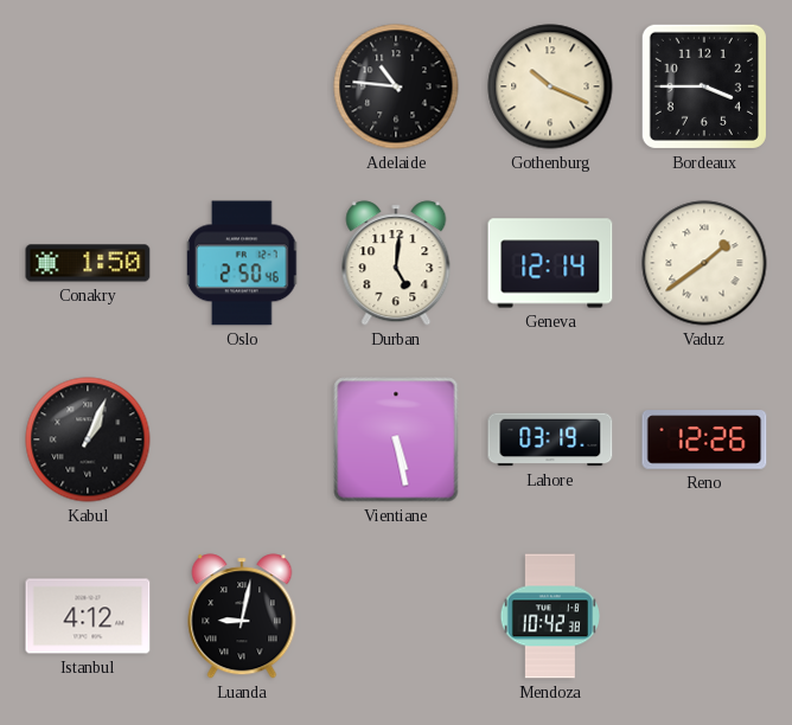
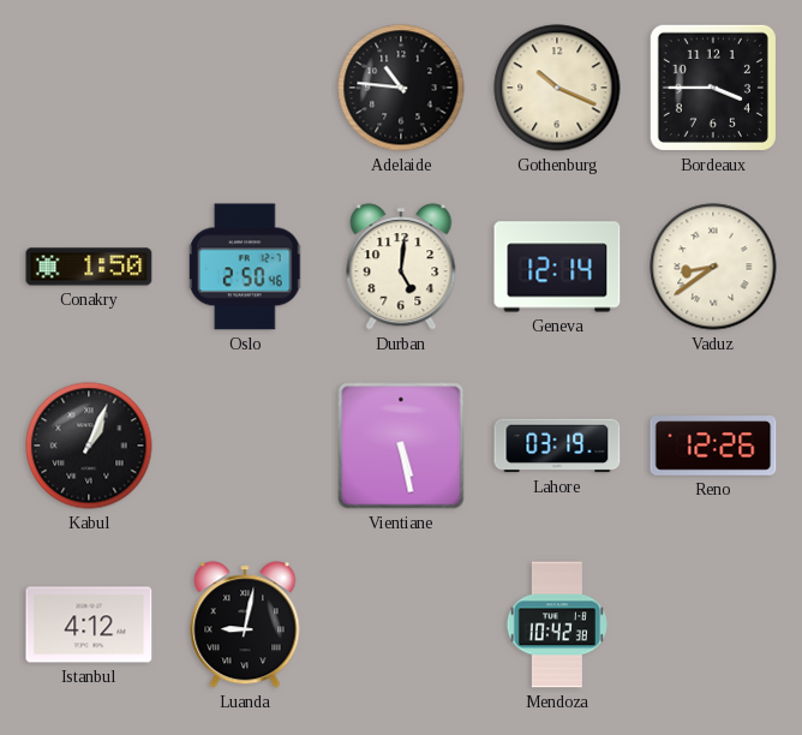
Vaduz: 1:39 -> 8:39
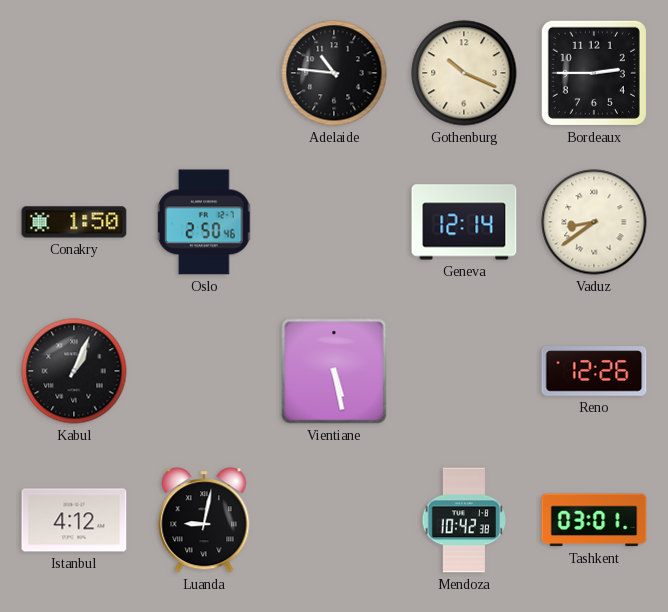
Bordeaux: 3:45 -> 2:45
Durban: 5:01 -> none
Lahore: 03:19 -> none
Tashkent: none -> 03:01
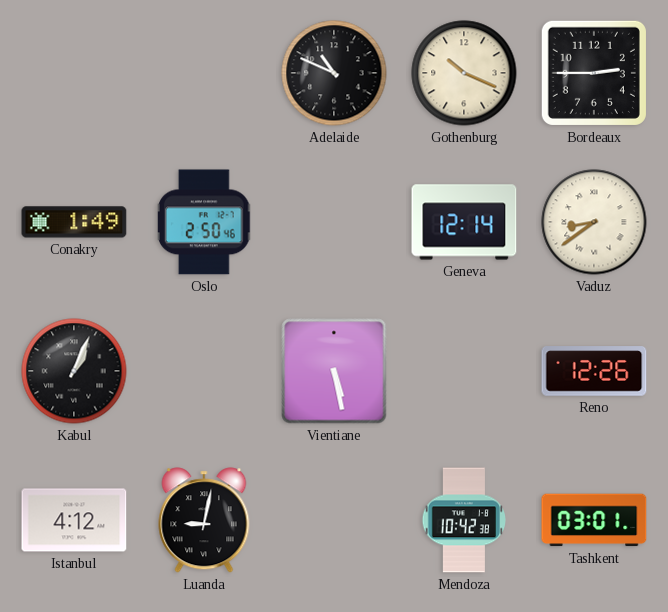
Adelaide: 10:46 -> 10:49
Conakry: 1:50 -> 1:49
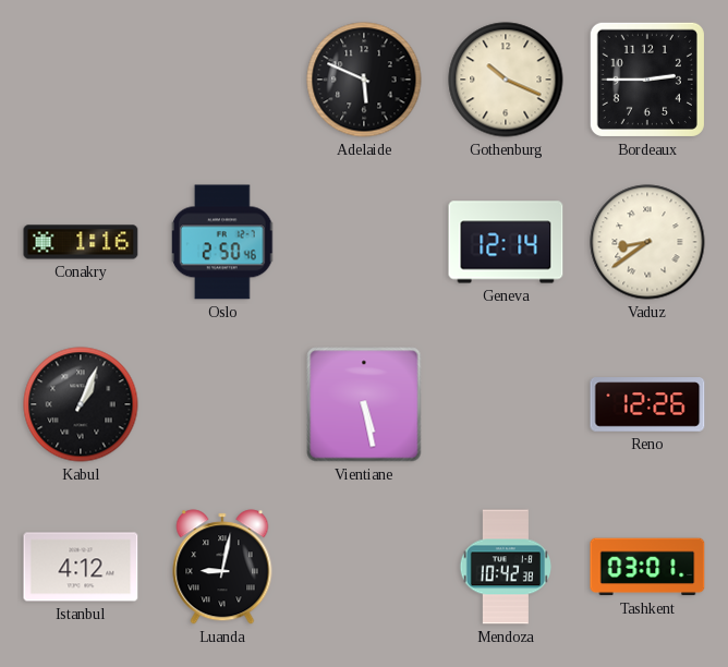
Adelaide: 10:49 -> 5:49
Conakry: 1:49 -> 1:16
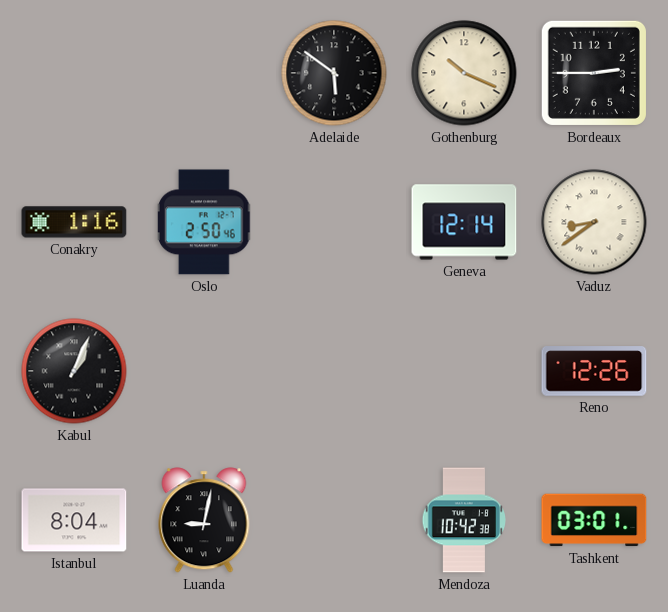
Adelaide: 5:49 -> 5:51
Vientiane: 5:28 -> none
Istanbul: 4:12 -> 8:04
